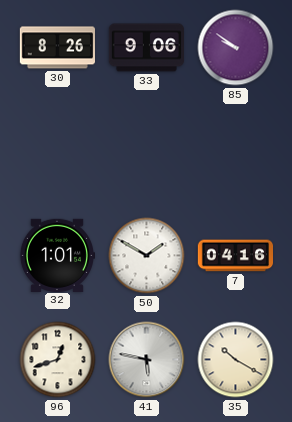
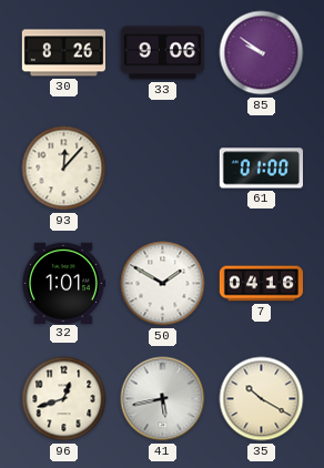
93: none -> 12:07
61: none -> 01:00
41: 5:47 -> 5:43
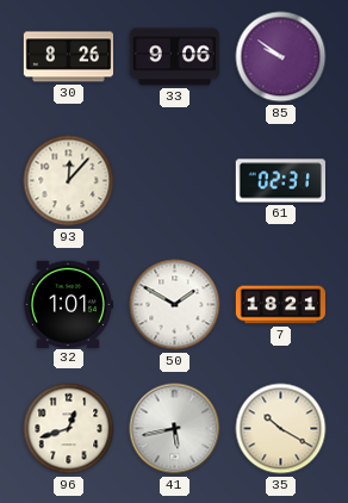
61: 01:00 -> 02:31
7: 04:16 -> 18:21
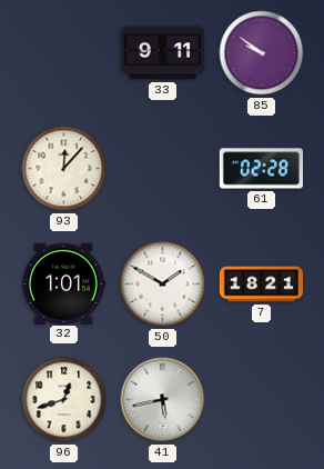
30: 8:26 -> none
33: 9:06 -> 9:11
61: 02:31 -> 02:28
35: 10:20 -> none
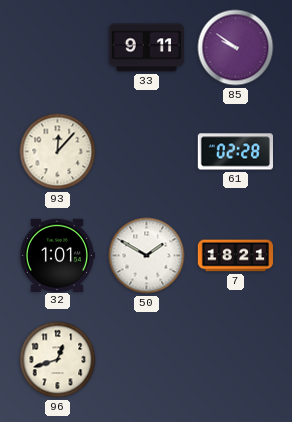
41: 5:43 -> none
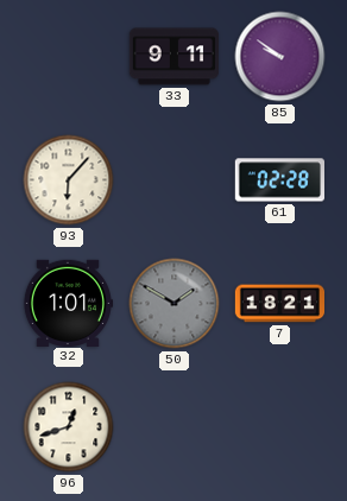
93: 12:07 -> 6:07
50 dial: white -> grey
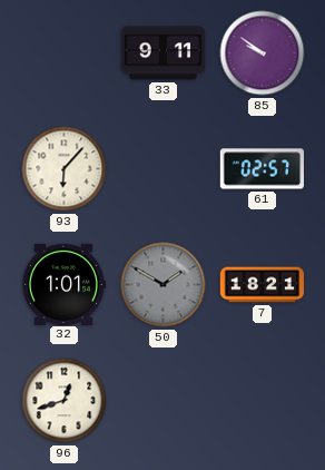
61: 02:28 -> 02:57
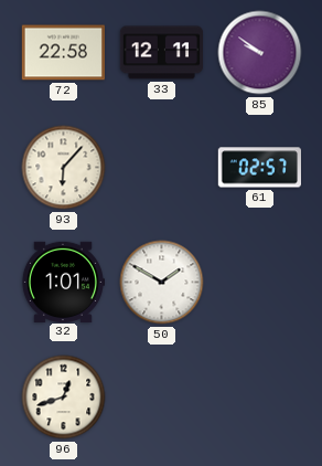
72: none -> 22:58
33: 9:11 -> 12:11
50 dial: grey -> white
7: 18:21 -> none
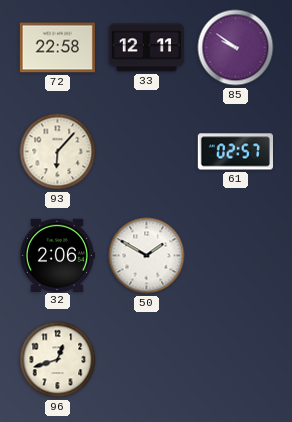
32: 1:01 -> 2:06
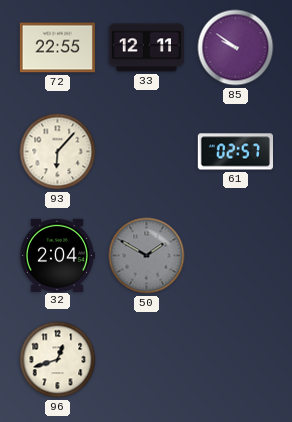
72: 22:58 -> 22:55
32: 2:06 -> 2:04
50 dial: white -> grey
